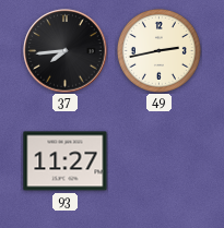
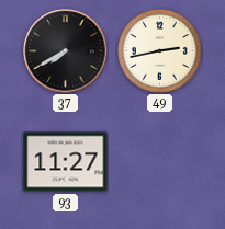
37: 7:44 -> 7:40
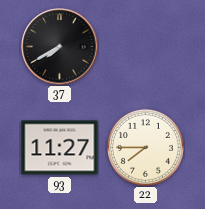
49: 2:43 -> none
22: none -> 7:45
